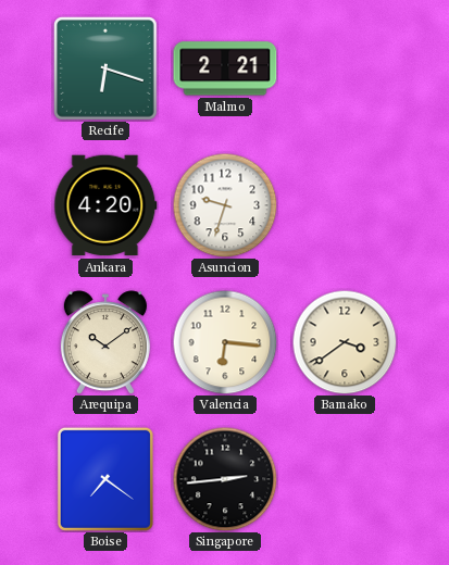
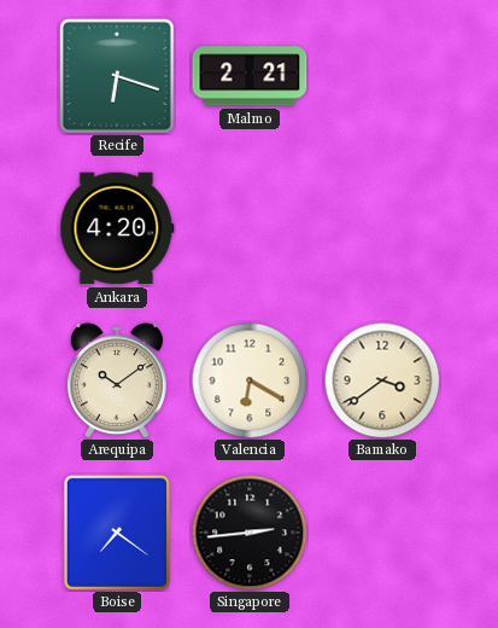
Asuncion: 9:33 -> none
Valencia: 6:16 -> 6:20
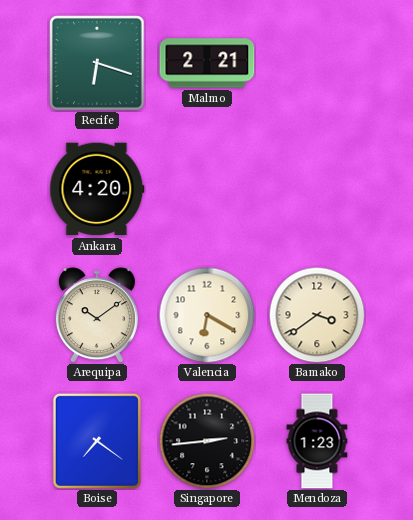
Mendoza: none -> 1:23
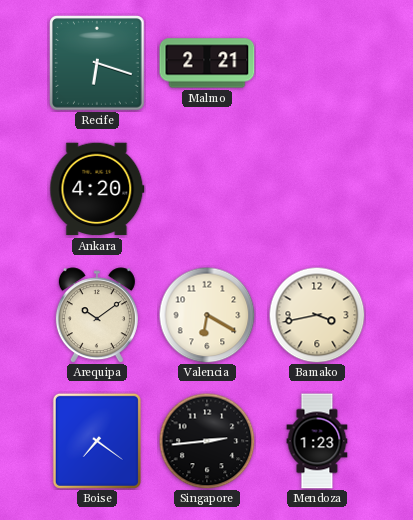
Bamako: 3:39 -> 3:43
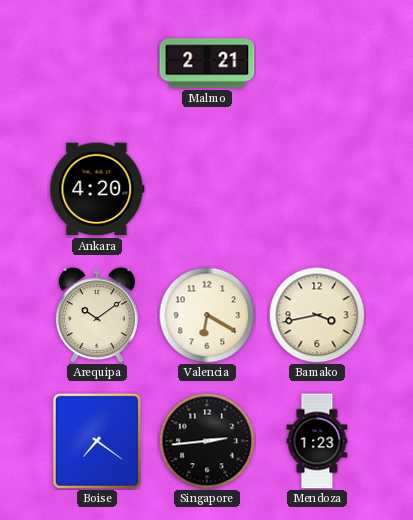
Recife: 6:18 -> none
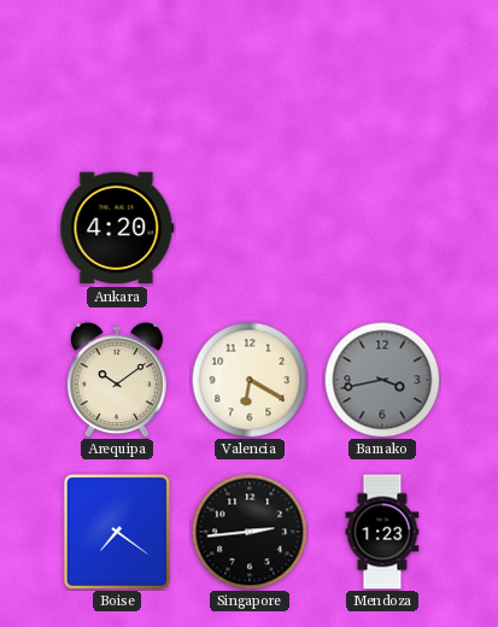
Malmo: 2:21 -> none
Bamako dial: cream -> grey
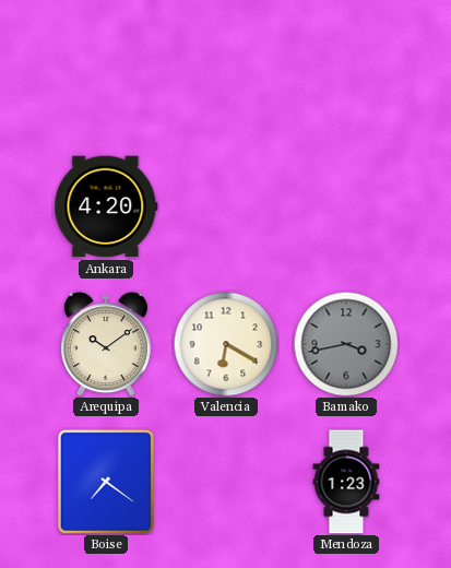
Singapore: 2:44 -> none
